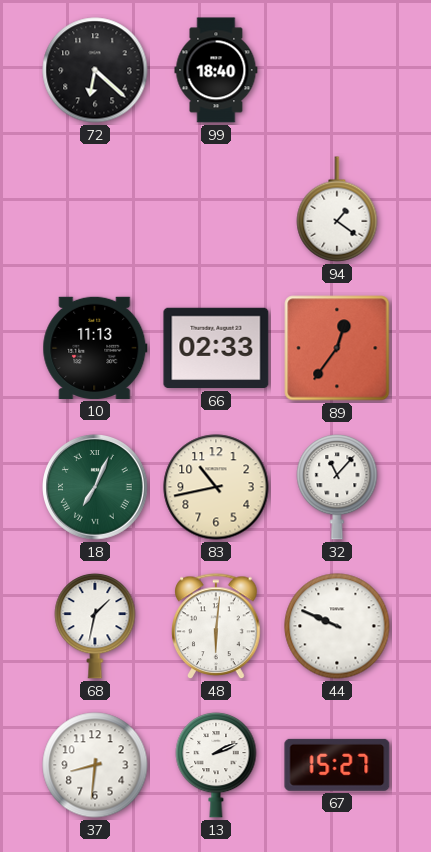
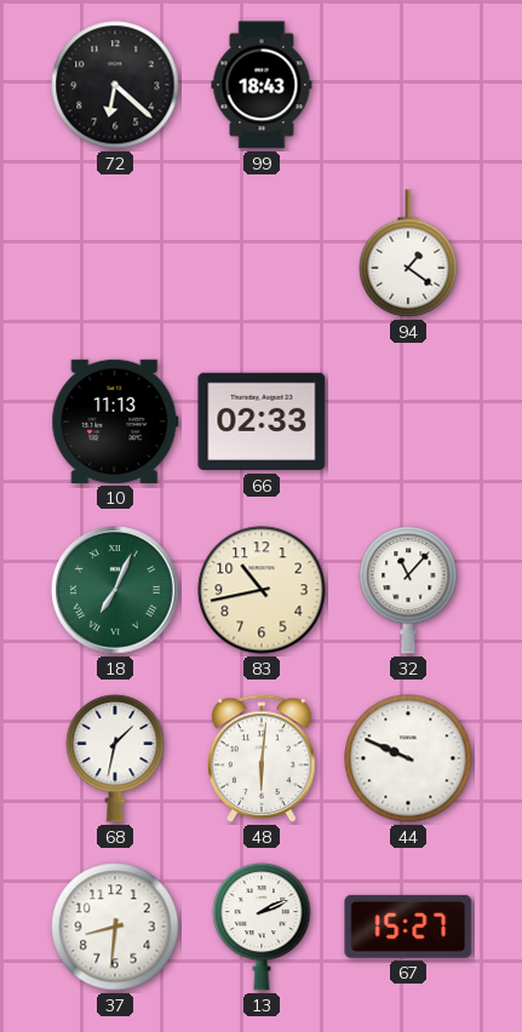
99: 18:40 -> 18:43
89: 12:36 -> none
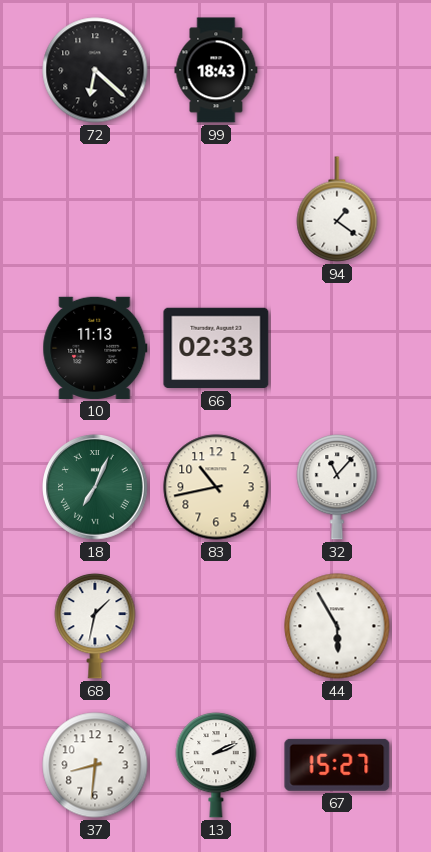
48: 6:01 -> none
44: 9:49 -> 5:55
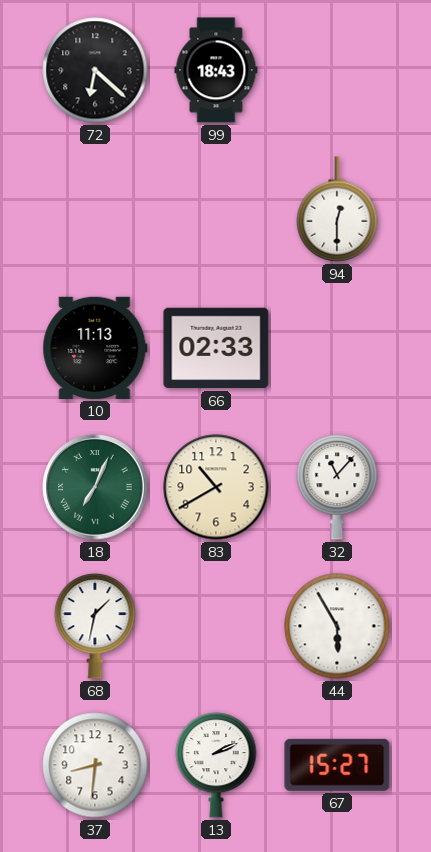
94: 1:21 -> 12:30
83: 10:43 -> 10:40
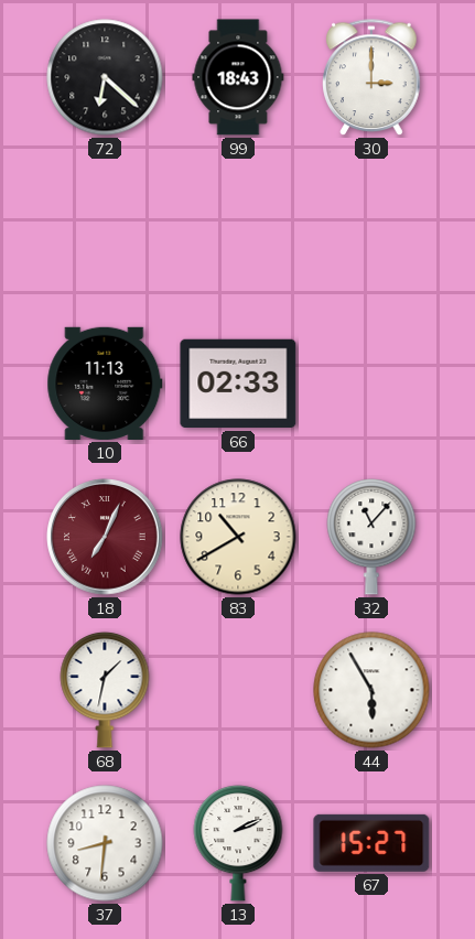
30: none -> 3:00
94: 12:30 -> none
18 dial: green -> burgundy
